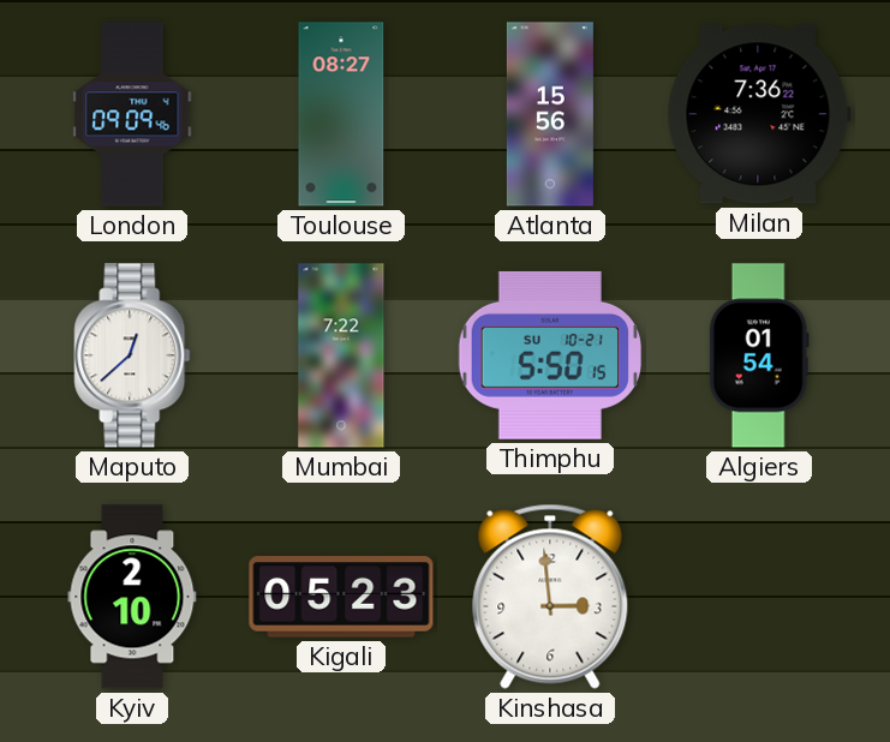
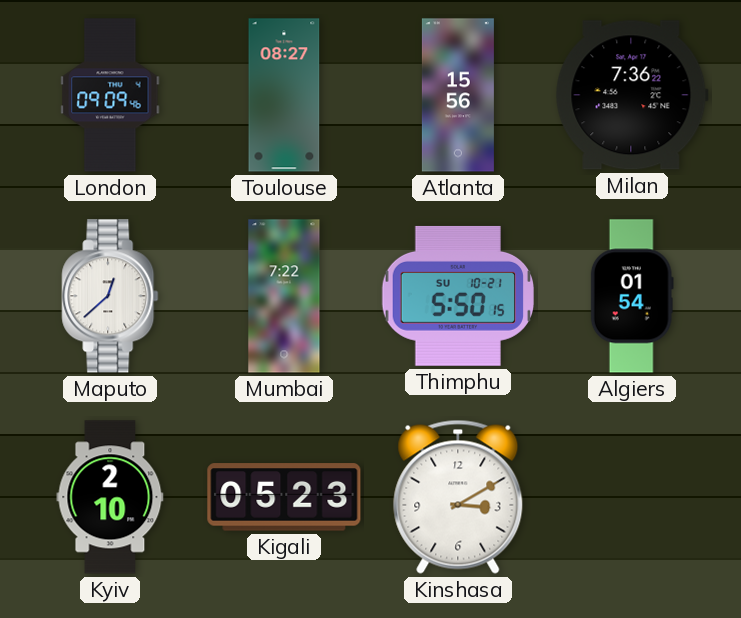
Kinshasa: 2:59 -> 3:10
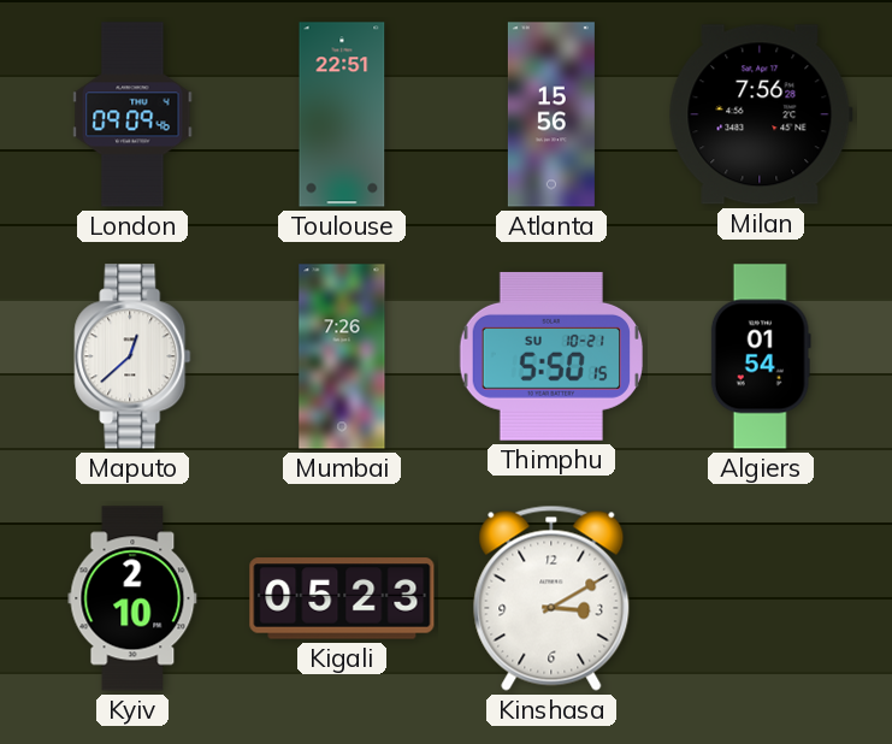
Toulouse: 08:27 -> 22:51
Milan: 7:36 -> 7:56
Mumbai: 7:22 -> 7:26
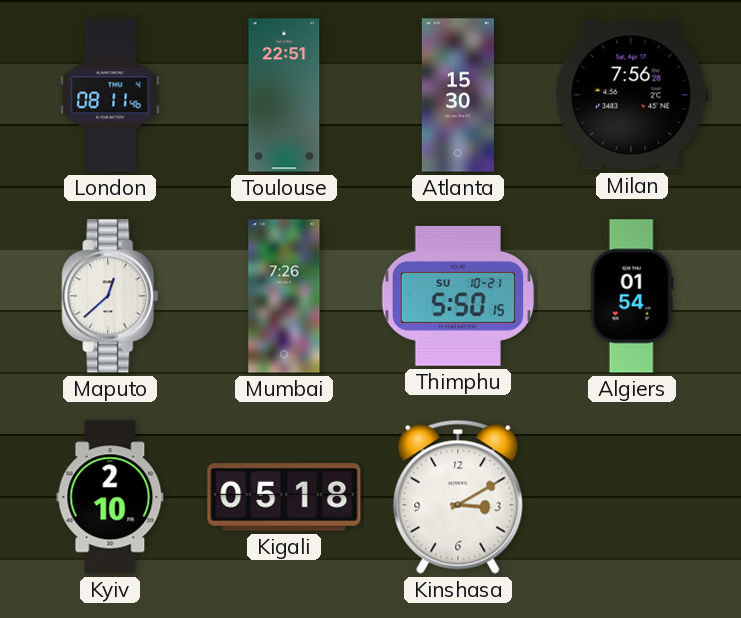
London: 09:09 -> 08:11
Atlanta: 15:56 -> 15:30
Kigali: 05:23 -> 05:18
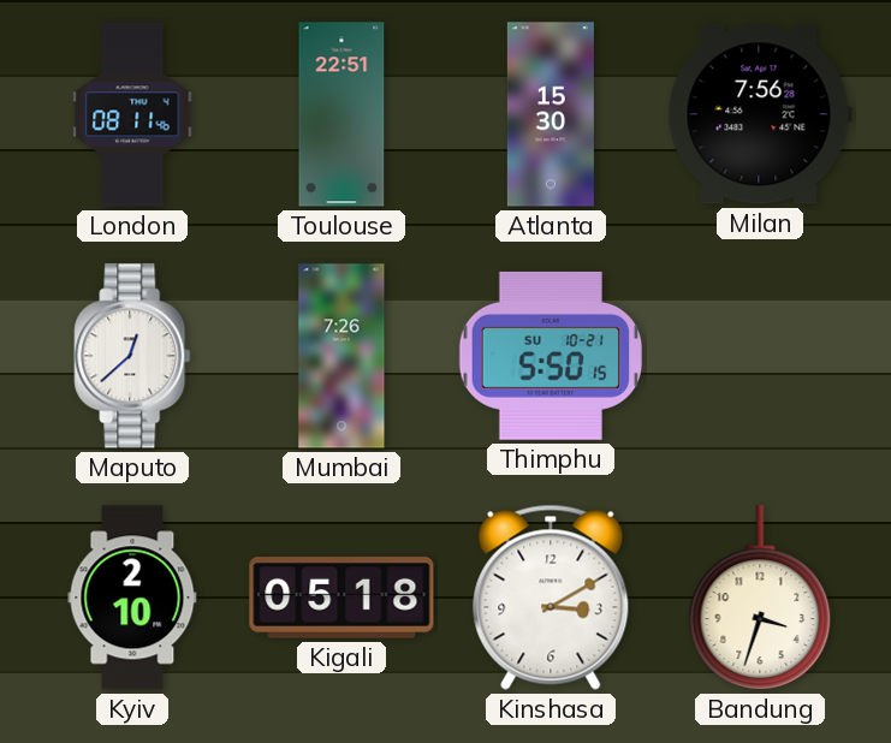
Algiers: 01:54 -> none
Bandung: none -> 3:33
